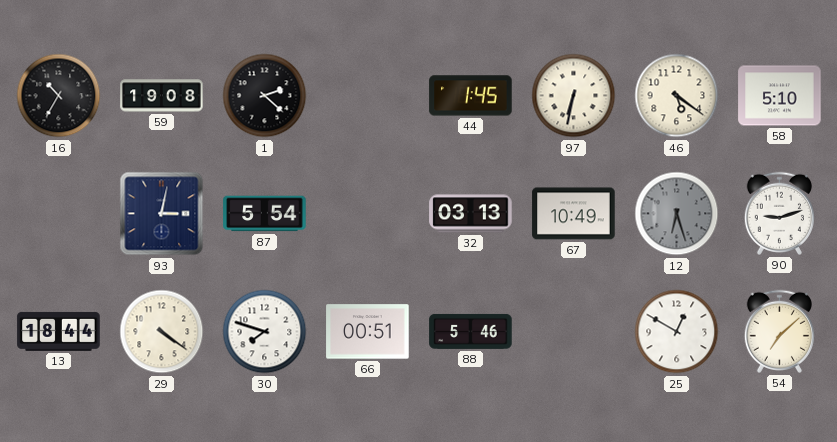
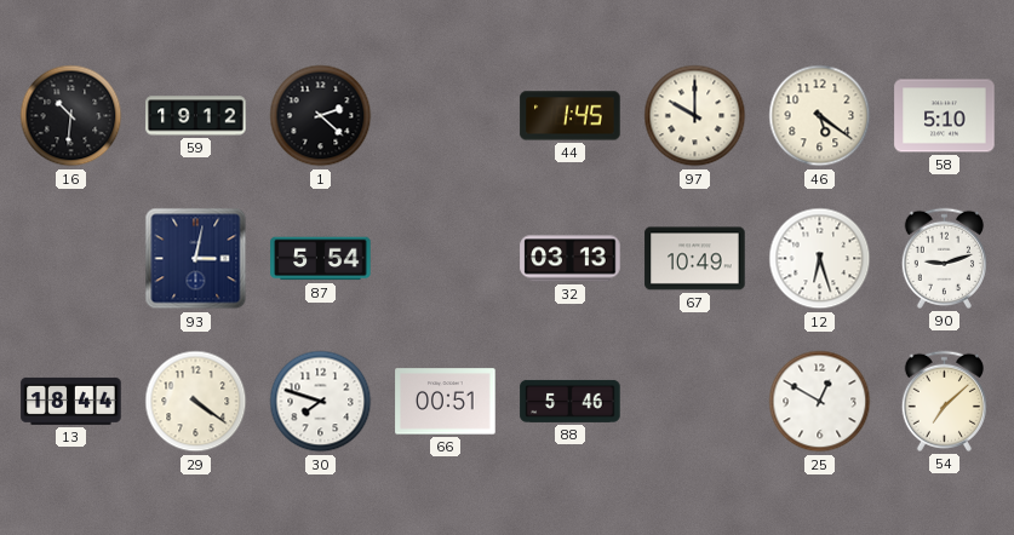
16: 10:35 -> 10:31
59: 19:08 -> 19:12
97: 6:32 -> 10:00
12 dial: grey -> white
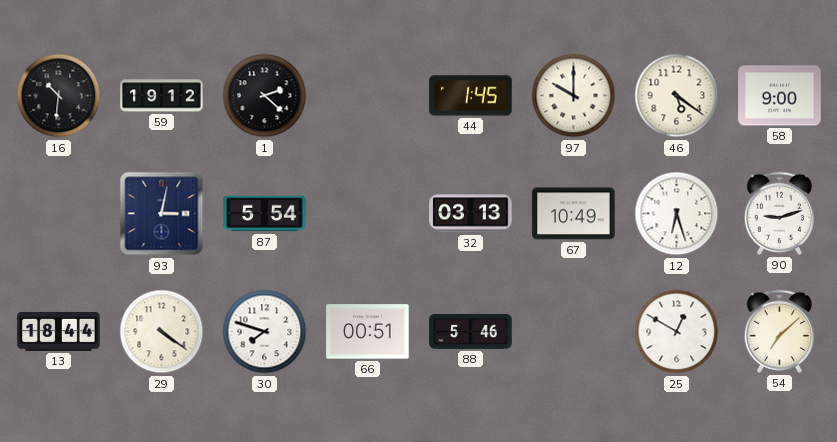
58: 5:10 -> 9:00
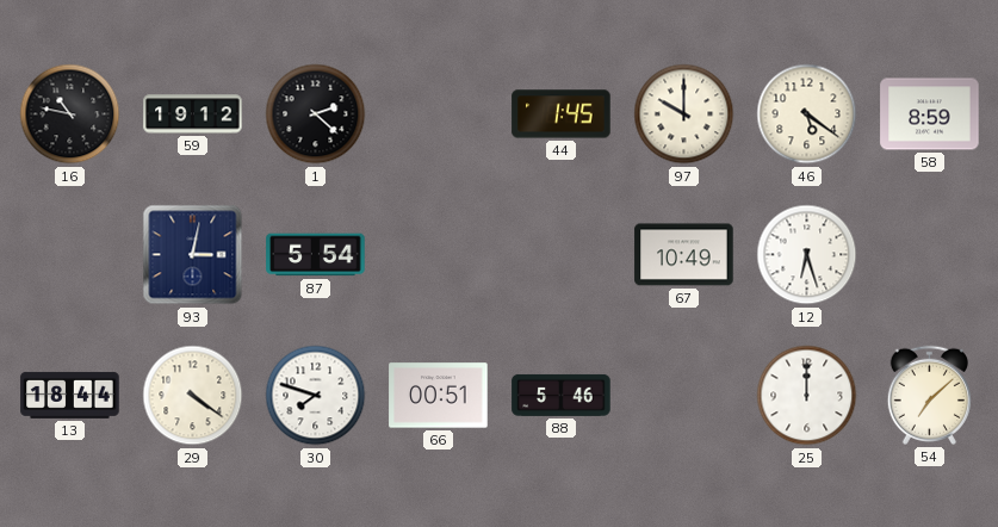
16: 10:31 -> 10:47
58: 9:00 -> 8:59
32: 03:13 -> none
90: 9:12 -> none
25: 12:50 -> 12:00
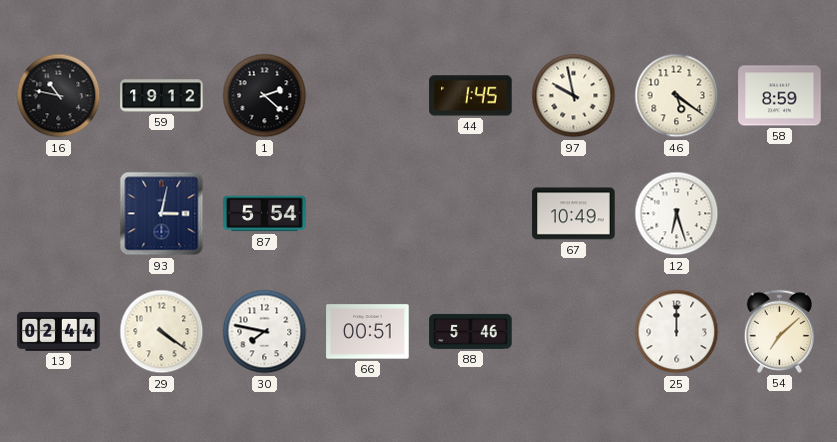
97: 10:00 -> 9:58
13: 18:44 -> 02:44
30: 7:48 -> 7:47
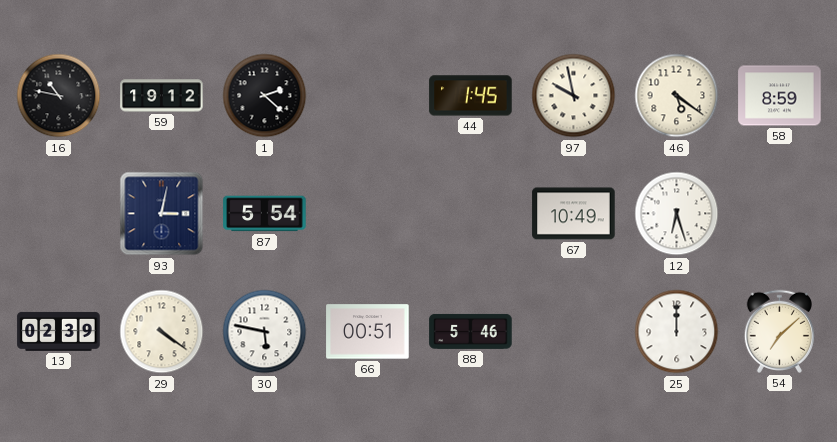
13: 02:44 -> 02:39
30: 7:47 -> 5:47
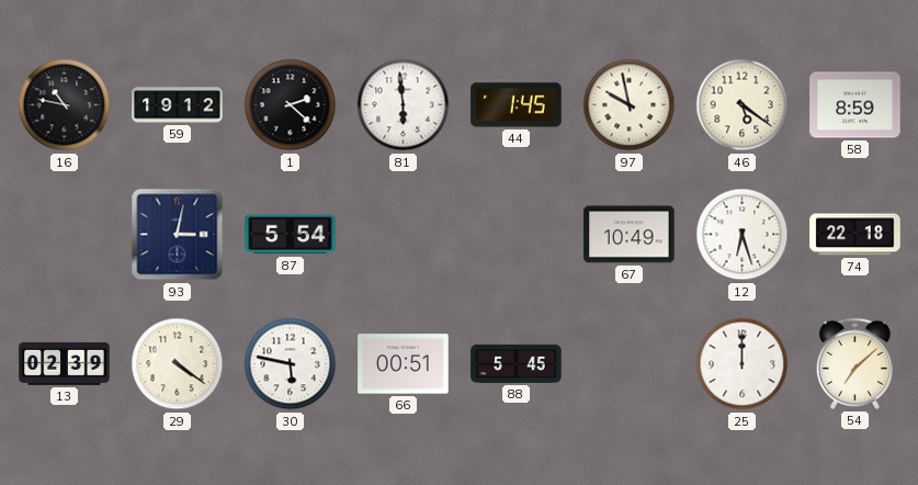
81: none -> 5:59
74: none -> 22:18
88: 5:46 -> 5:45
